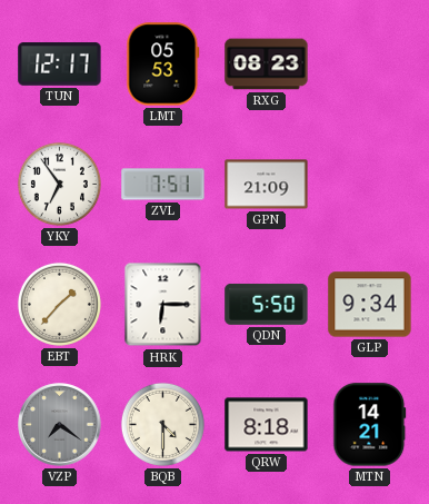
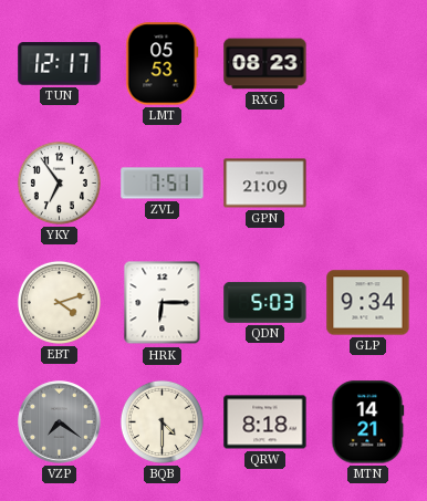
EBT: 1:37 -> 4:12
QDN: 5:50 -> 5:03
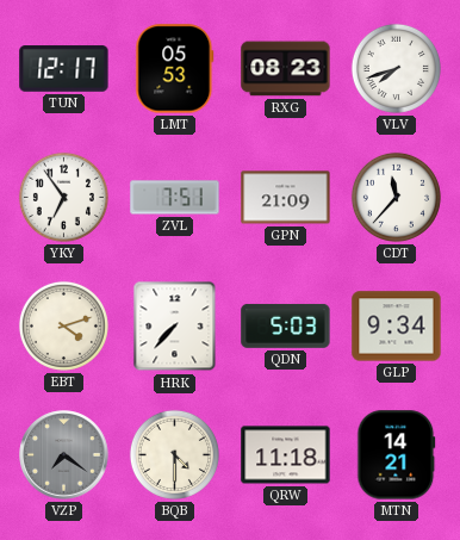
VLV: none -> 7:42
CDT: none -> 11:37
HRK: 6:15 -> 7:37
QRW: 8:18 -> 11:18
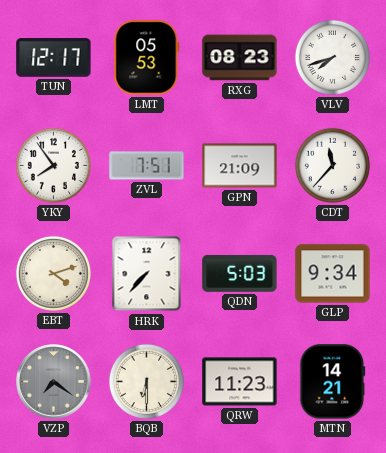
YKY: 6:54 -> 7:54
BQB: 4:30 -> 6:30
QRW: 11:18 -> 11:23
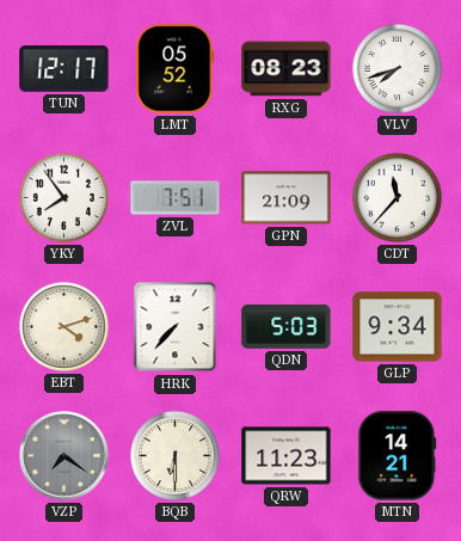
LMT: 05:53 -> 05:52
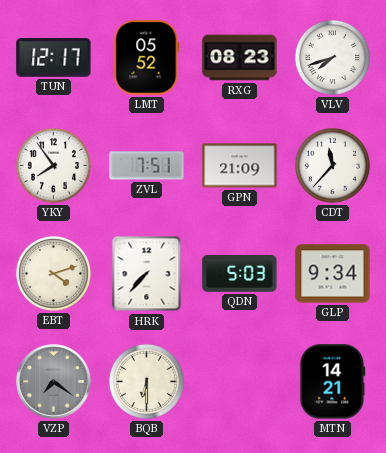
QRW: 11:23 -> none
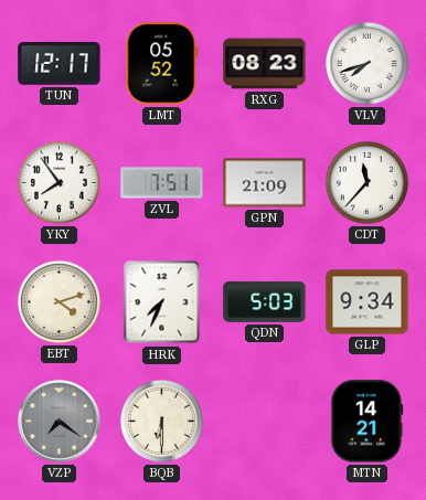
HRK: 7:37 -> 7:34
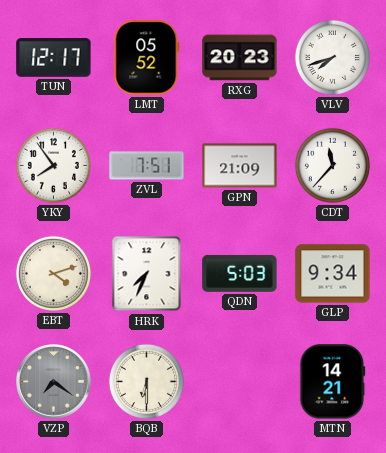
RXG: 08:23 -> 20:23
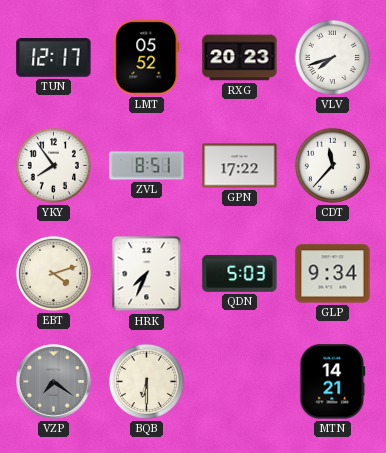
ZVL: 7:51 -> 8:51
GPN: 21:09 -> 17:22
